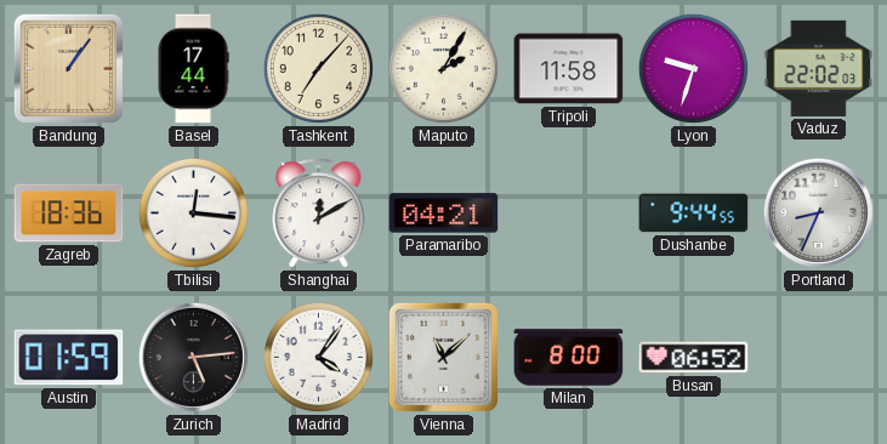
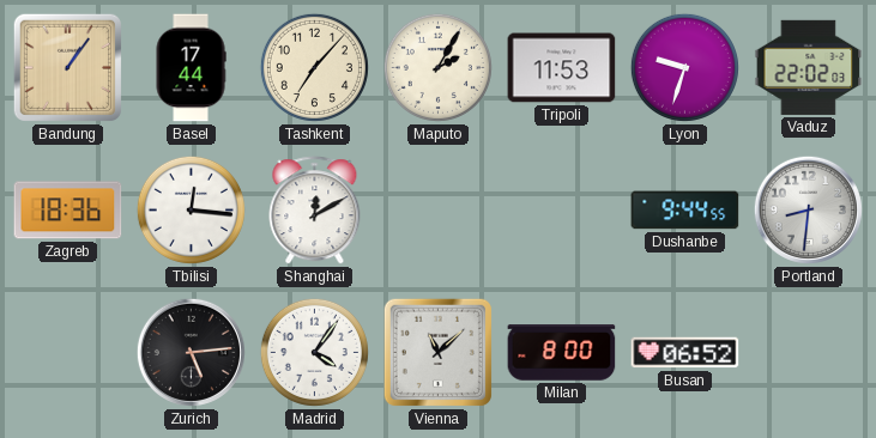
Tripoli: 11:58 -> 11:53
Paramaribo: 04:21 -> none
Portland: 8:34 -> 8:31
Austin: 01:59 -> none
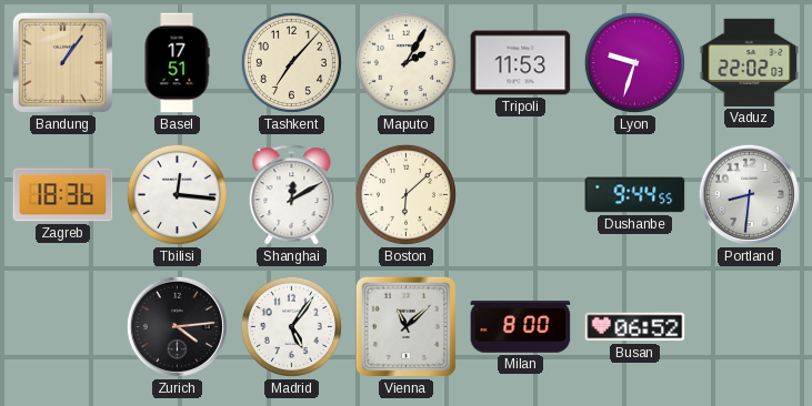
Basel: 17:44 -> 17:51
Boston: none -> 6:08
Zurich: 5:14 -> 4:14
Madrid: 4:06 -> 5:06
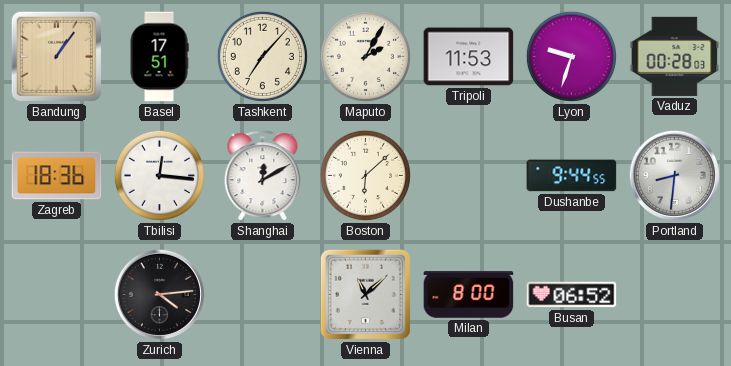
Vaduz: 22:02 -> 00:28
Madrid: 5:06 -> none
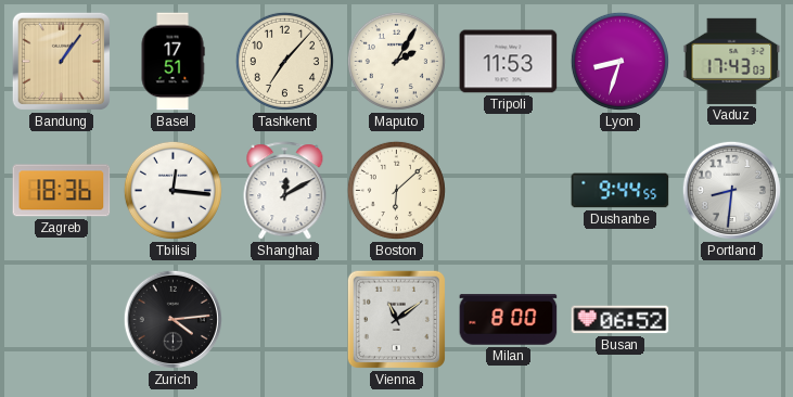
Lyon: 9:33 -> 8:33
Vaduz: 00:28 -> 17:43
Vienna: 11:08 -> 11:09
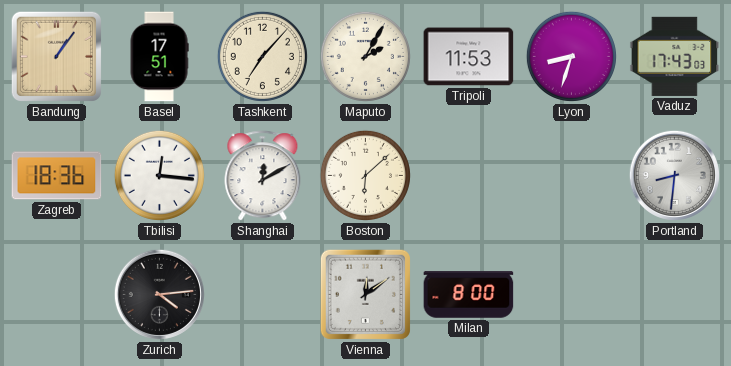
Dushanbe: 9:44 -> none
Vienna: 11:09 -> 12:09
Busan: 06:52 -> none
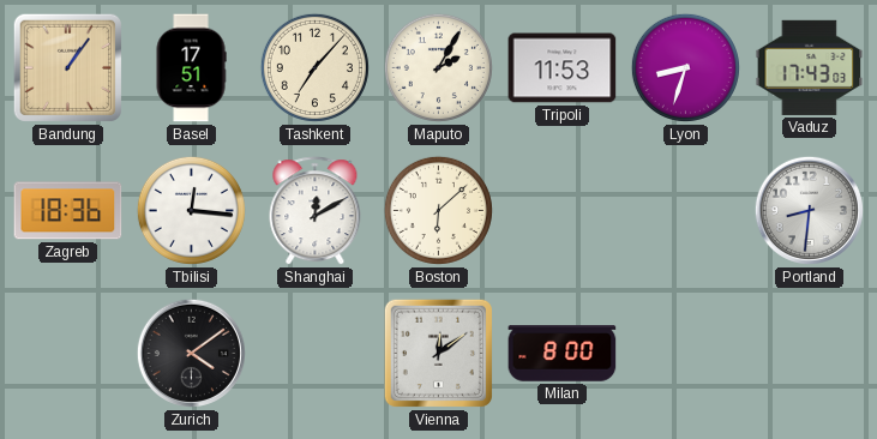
Zurich: 4:14 -> 4:09
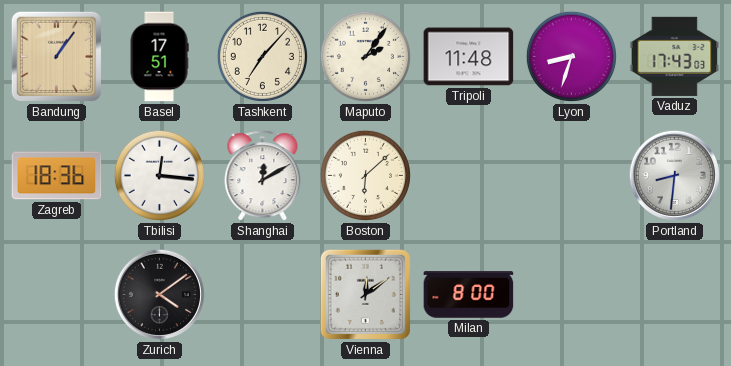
Maputo: 2:05 -> 2:06
Tripoli: 11:53 -> 11:48
